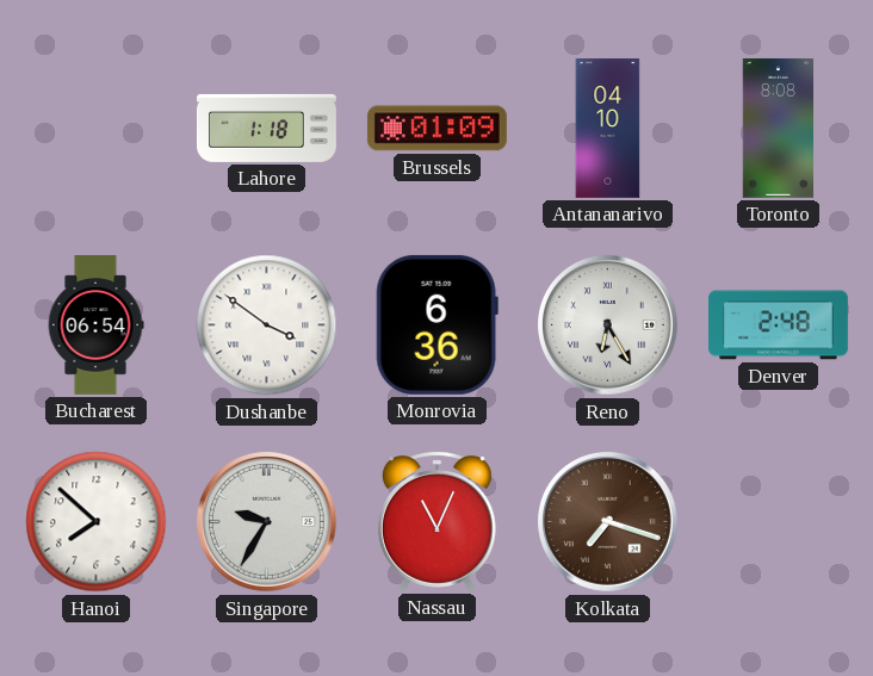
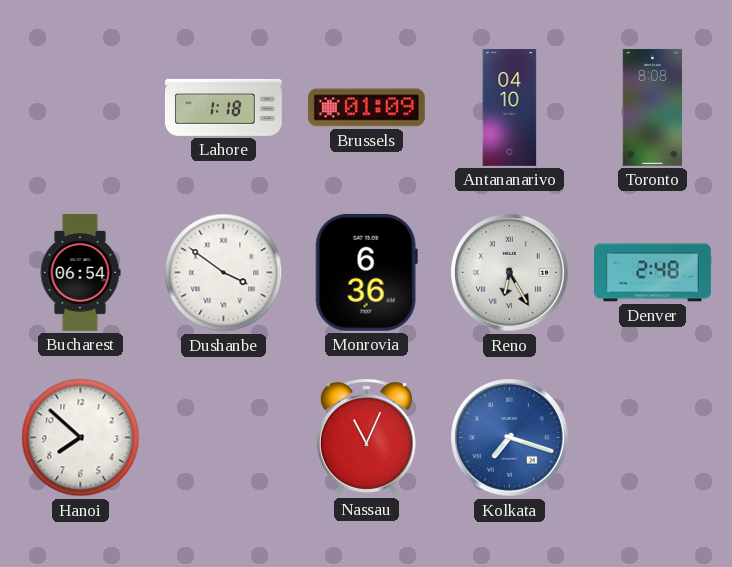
Singapore: 9:35 -> none
Kolkata dial: brown -> blue
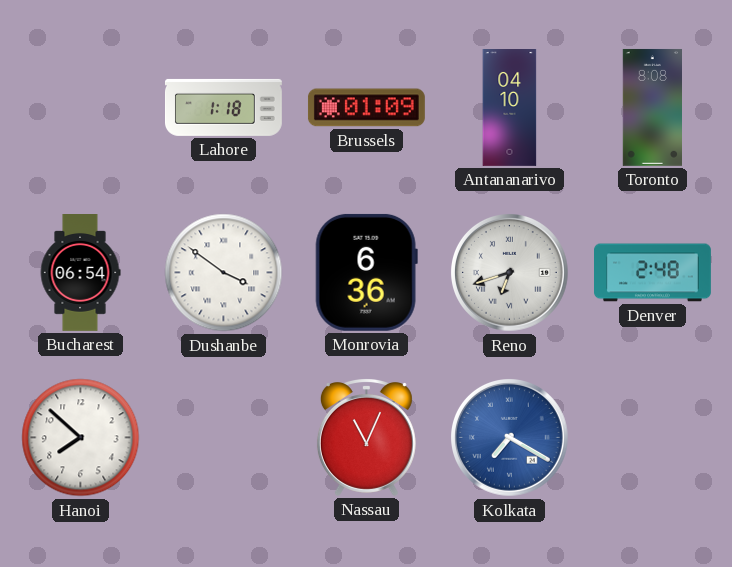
Reno: 6:25 -> 6:42
Kolkata: 7:18 -> 7:20
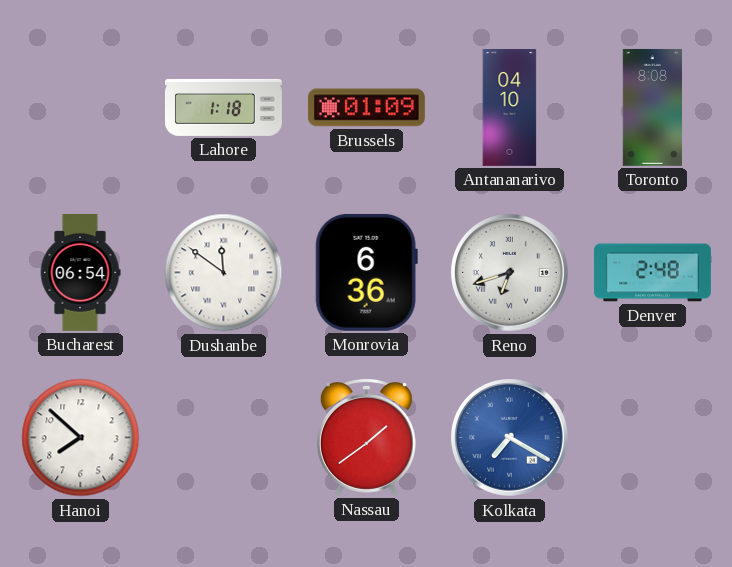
Dushanbe: 3:51 -> 11:51
Nassau: 11:04 -> 1:39
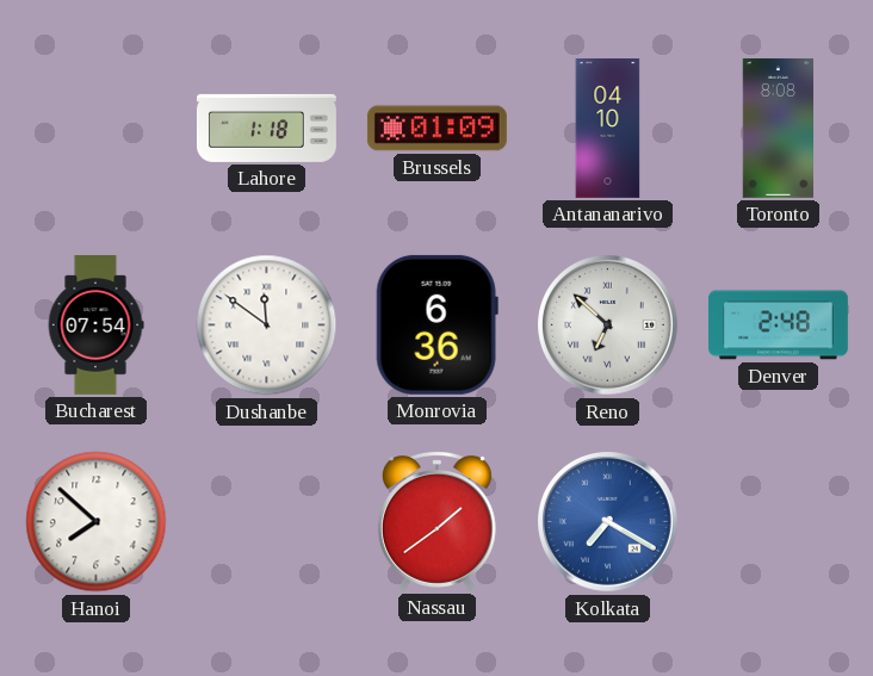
Bucharest: 06:54 -> 07:54
Reno: 6:42 -> 6:52
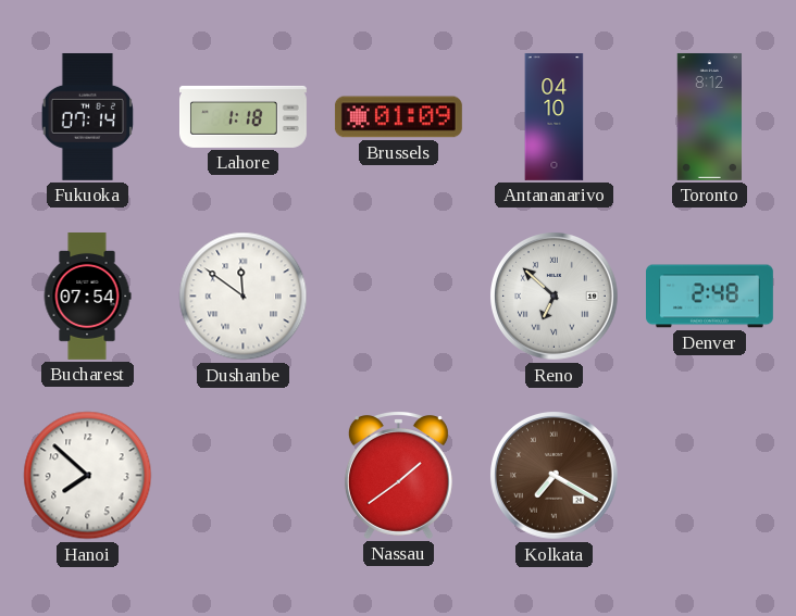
Fukuoka: none -> 07:14
Toronto: 8:08 -> 8:12
Monrovia: 6:36 -> none
Kolkata dial: blue -> brown
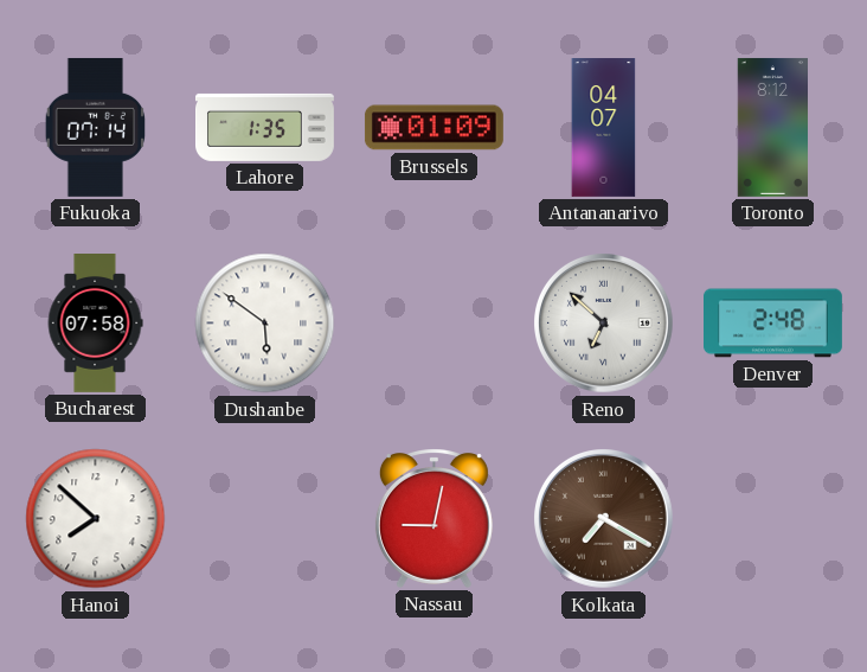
Lahore: 1:18 -> 1:35
Antananarivo: 04:10 -> 04:07
Bucharest: 07:54 -> 07:58
Dushanbe: 11:51 -> 5:51
Nassau: 1:39 -> 9:02
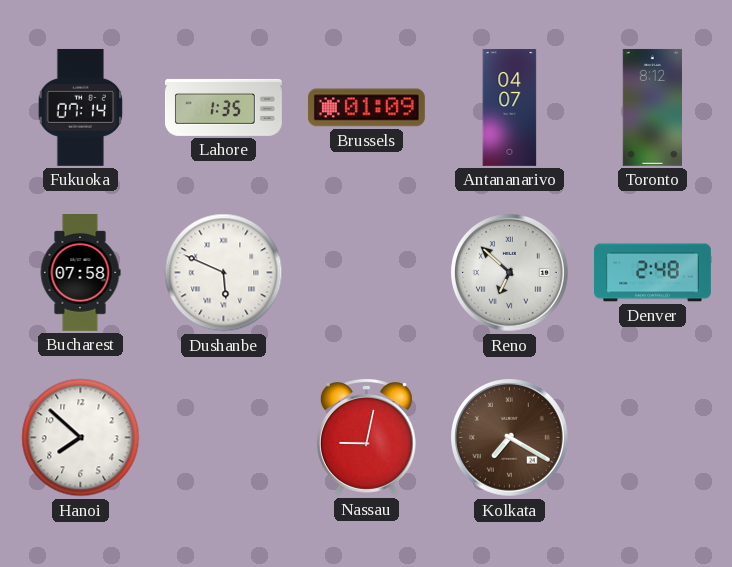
Dushanbe: 5:51 -> 5:49
